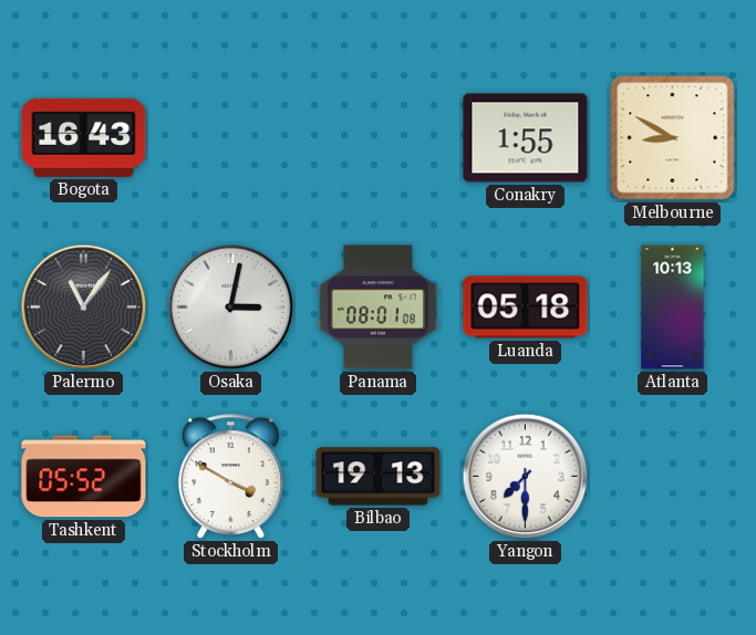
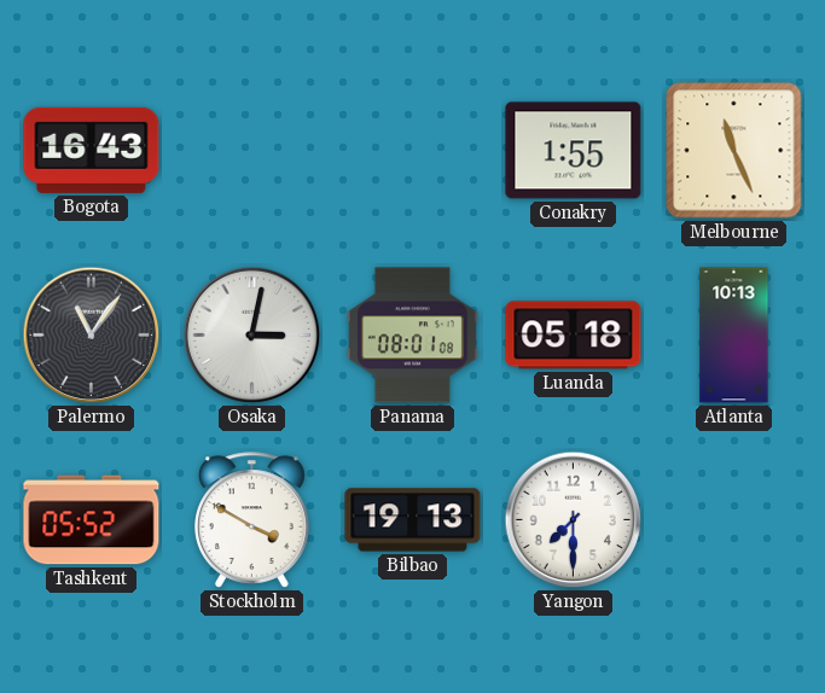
Melbourne: 8:50 -> 11:26
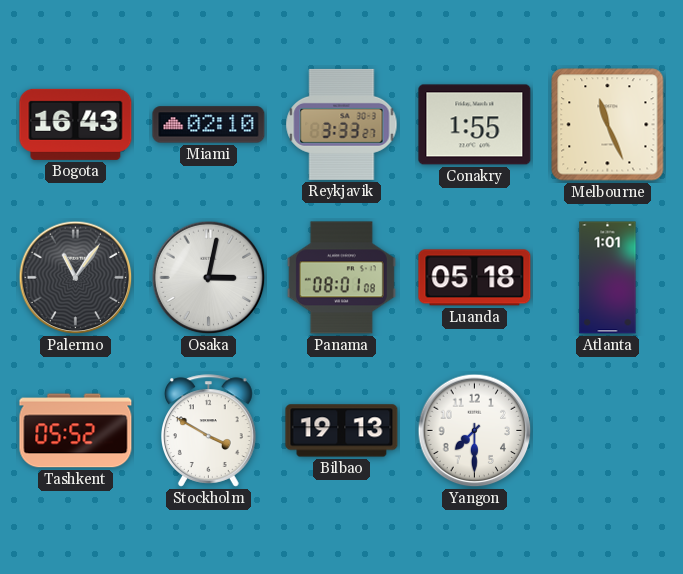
Miami: none -> 02:10
Reykjavik: none -> 3:33
Atlanta: 10:13 -> 1:01
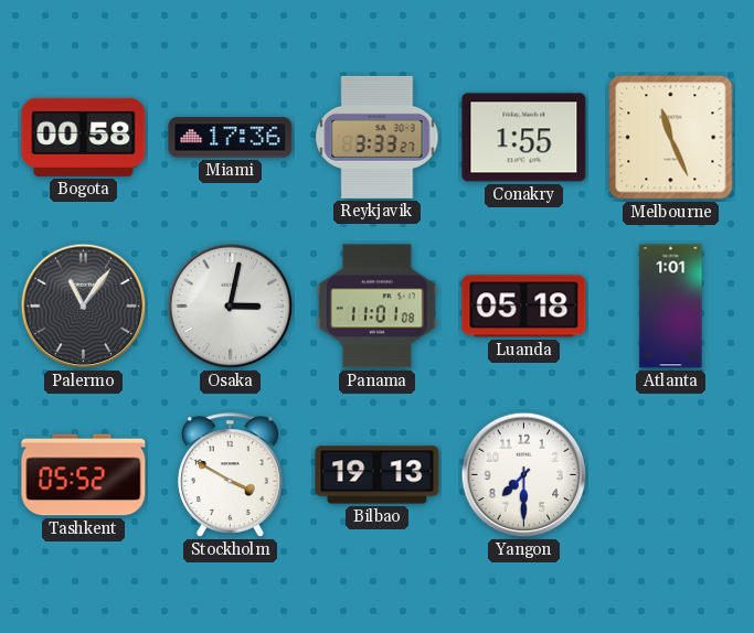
Bogota: 16:43 -> 00:58
Miami: 02:10 -> 17:36
Panama: 08:01 -> 11:01
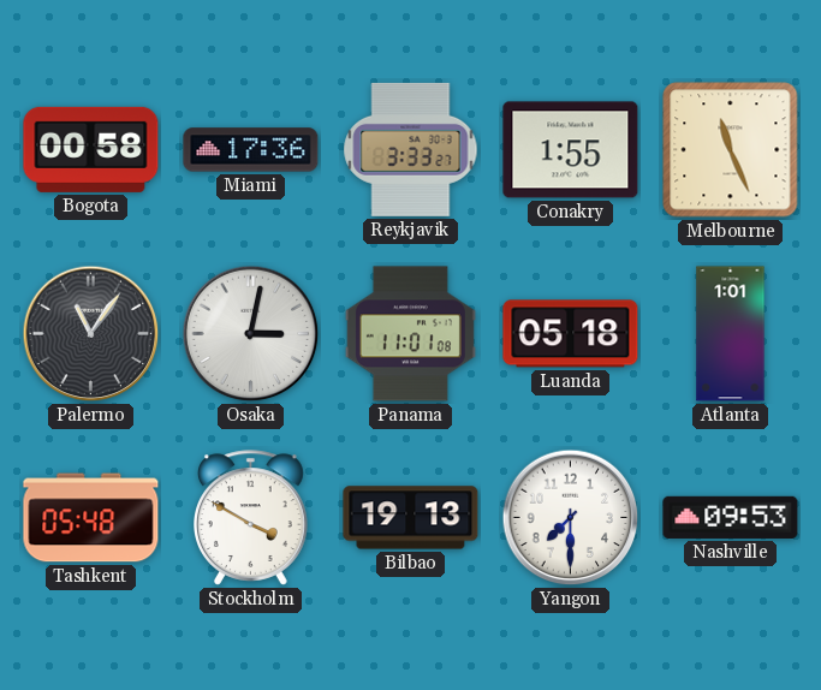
Tashkent: 05:52 -> 05:48
Nashville: none -> 09:53
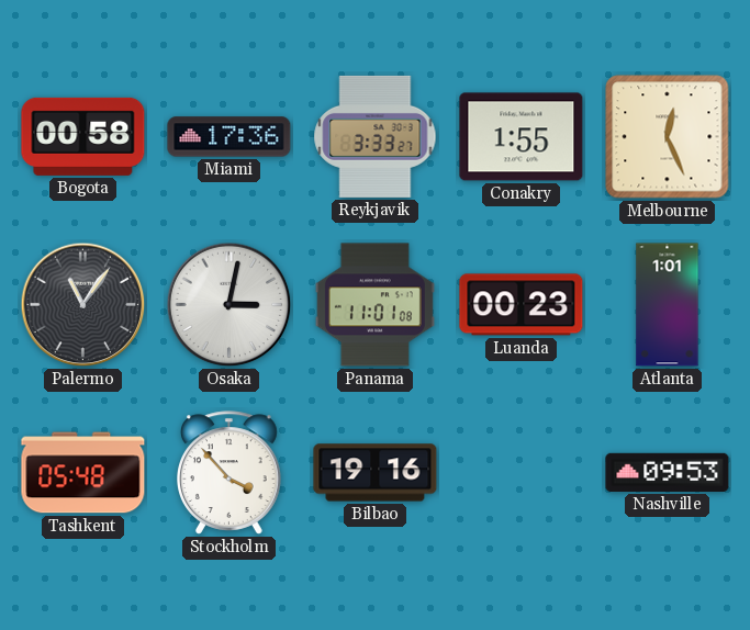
Melbourne: 11:26 -> 12:26
Luanda: 05:18 -> 00:23
Stockholm: 3:50 -> 3:53
Bilbao: 19:13 -> 19:16
Yangon: 7:30 -> none
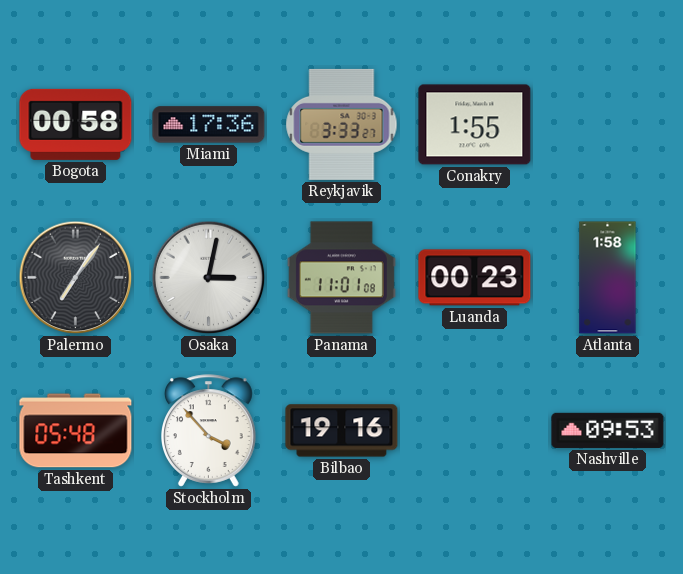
Melbourne: 12:26 -> none
Palermo: 11:06 -> 7:06
Atlanta: 1:01 -> 1:58
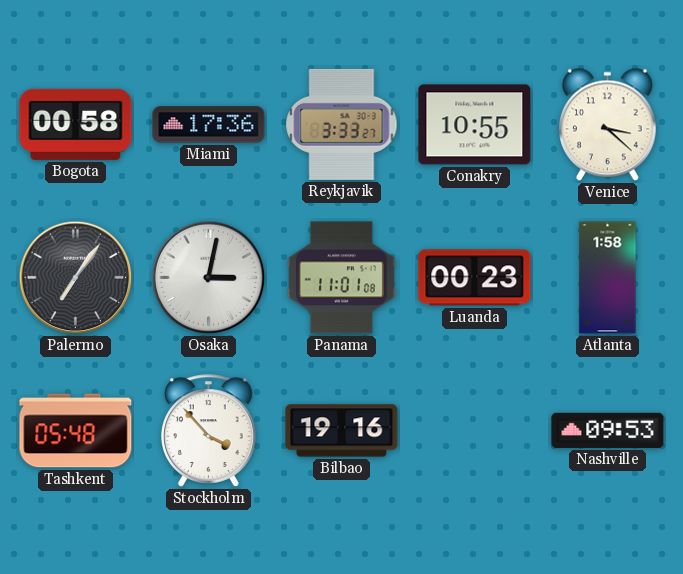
Conakry: 1:55 -> 10:55
Venice: none -> 3:22
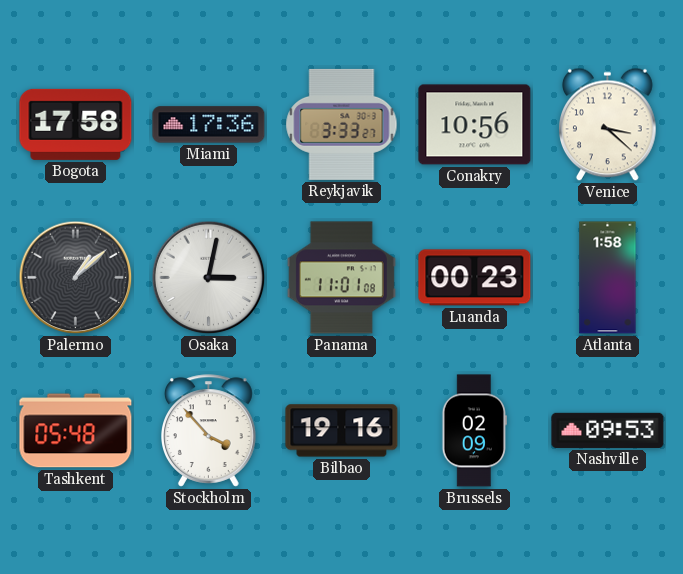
Bogota: 00:58 -> 17:58
Conakry: 10:55 -> 10:56
Palermo: 7:06 -> 1:08
Brussels: none -> 02:09
